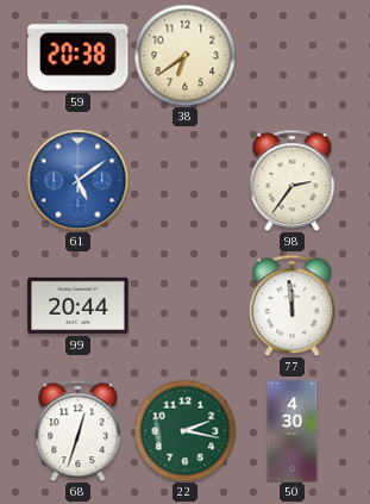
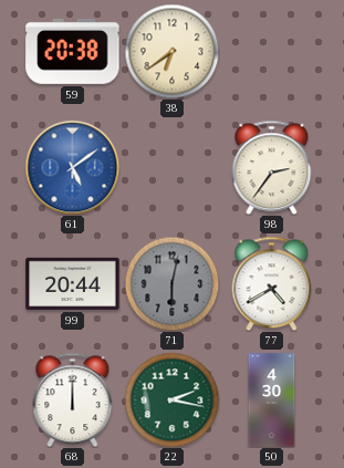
71: none -> 6:02
77: 11:59 -> 4:40
68: 12:33 -> 12:00
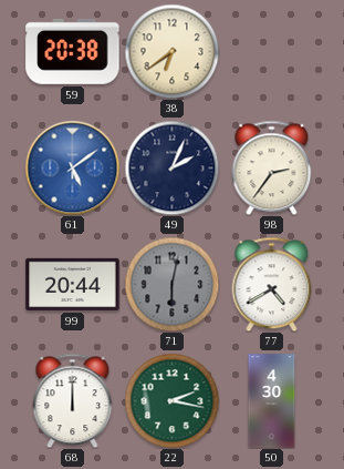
49: none -> 2:04
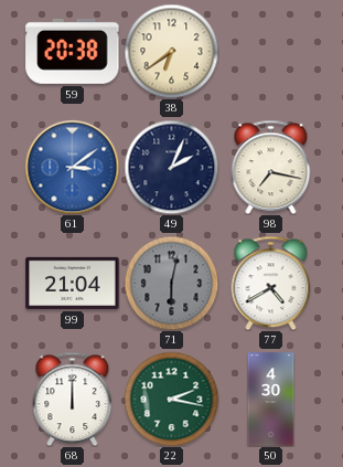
61: 5:09 -> 3:09
98: 2:36 -> 7:17
99: 20:44 -> 21:04
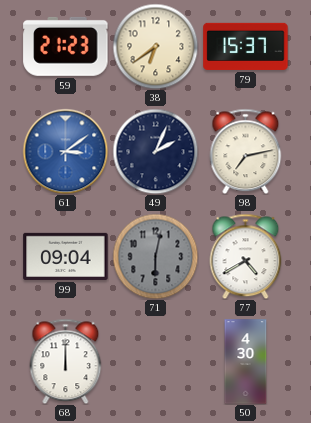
59: 20:38 -> 21:23
79: none -> 15:37
98: 7:17 -> 7:13
99: 21:04 -> 09:04
22: 2:17 -> none
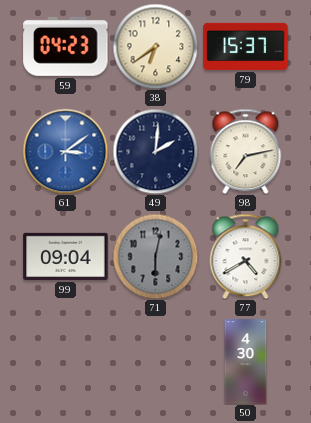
59: 21:23 -> 04:23
49: 2:04 -> 2:01
68: 12:00 -> none
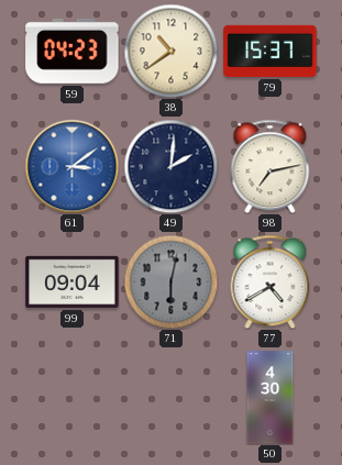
38: 6:39 -> 10:39
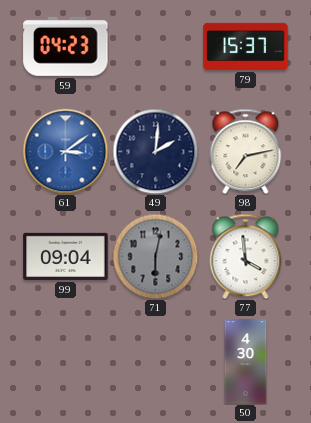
38: 10:39 -> none
77: 4:40 -> 3:59
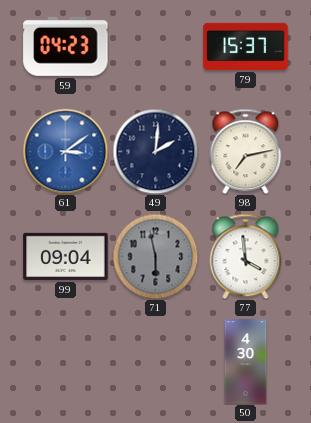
71: 6:02 -> 5:58
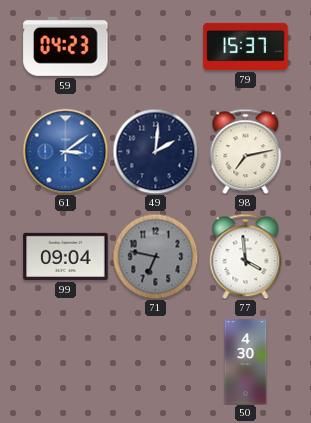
71: 5:58 -> 6:47
